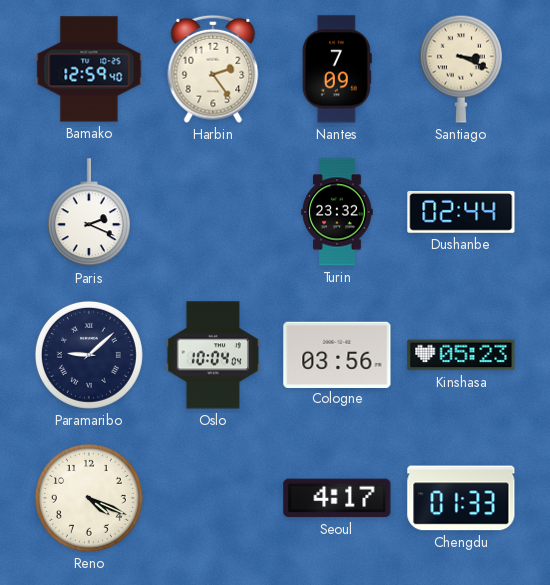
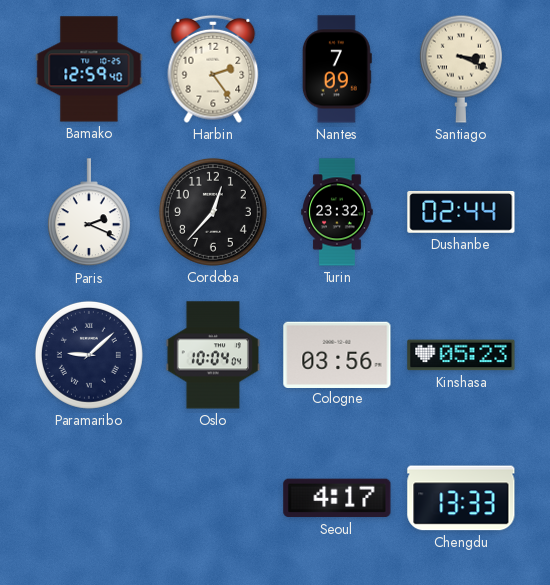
Cordoba: none -> 12:37
Reno: 4:19 -> none
Chengdu: 01:33 -> 13:33
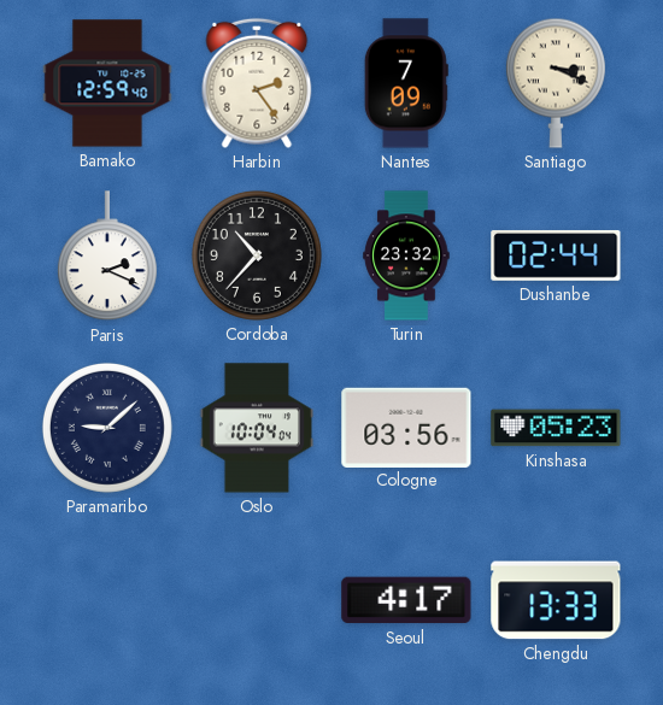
Cordoba: 12:37 -> 10:37
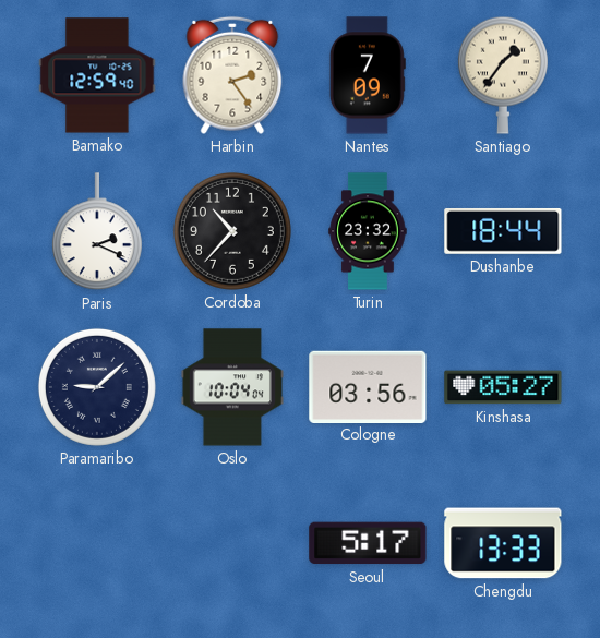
Santiago: 3:19 -> 1:36
Dushanbe: 02:44 -> 18:44
Kinshasa: 05:23 -> 05:27
Seoul: 4:17 -> 5:17
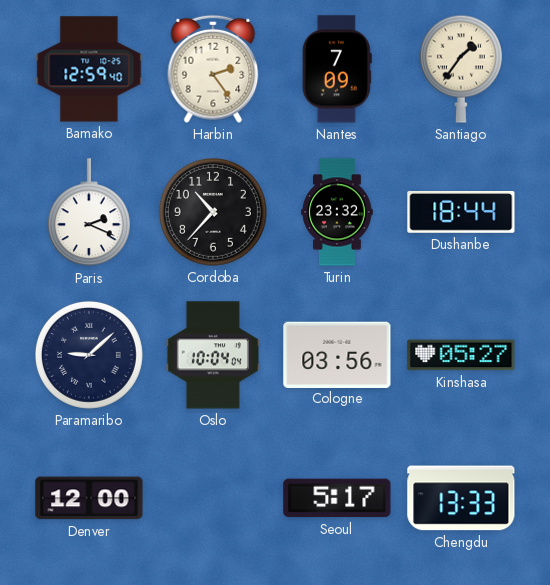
Denver: none -> 12:00
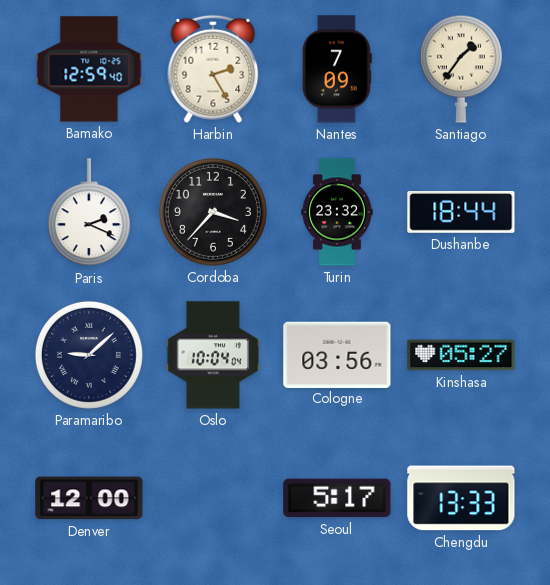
Harbin: 2:24 -> 2:25
Cordoba: 10:37 -> 3:37
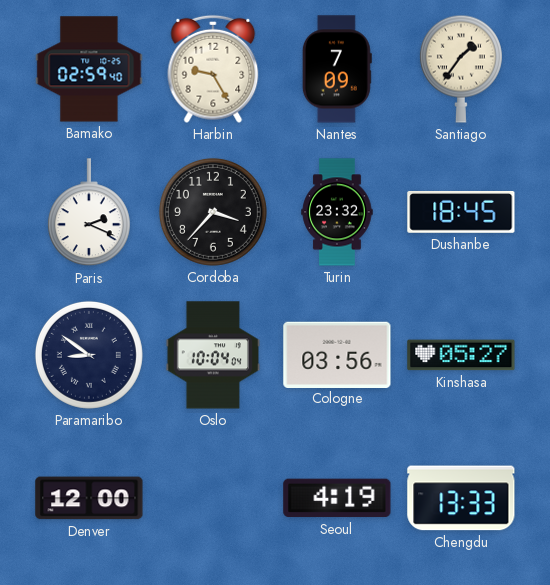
Bamako: 12:59 -> 02:59
Harbin: 2:25 -> 9:25
Dushanbe: 18:44 -> 18:45
Paramaribo: 9:08 -> 8:51
Seoul: 5:17 -> 4:19
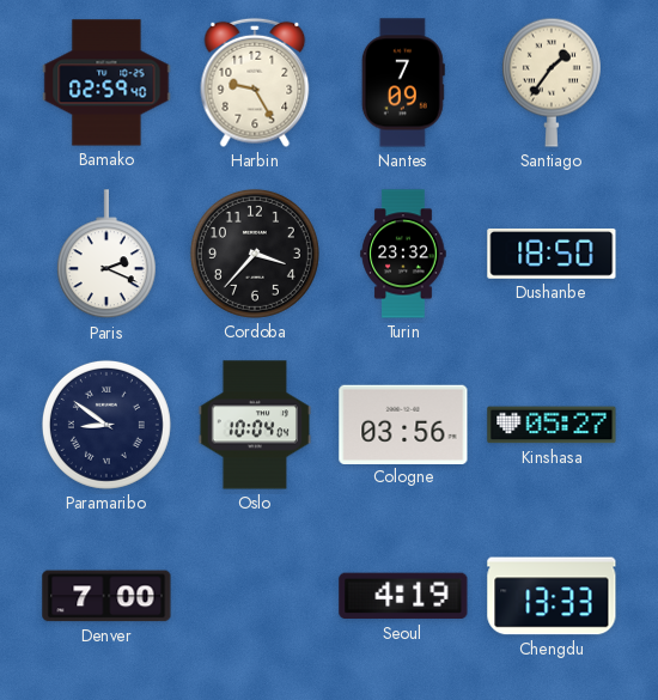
Dushanbe: 18:45 -> 18:50
Denver: 12:00 -> 7:00
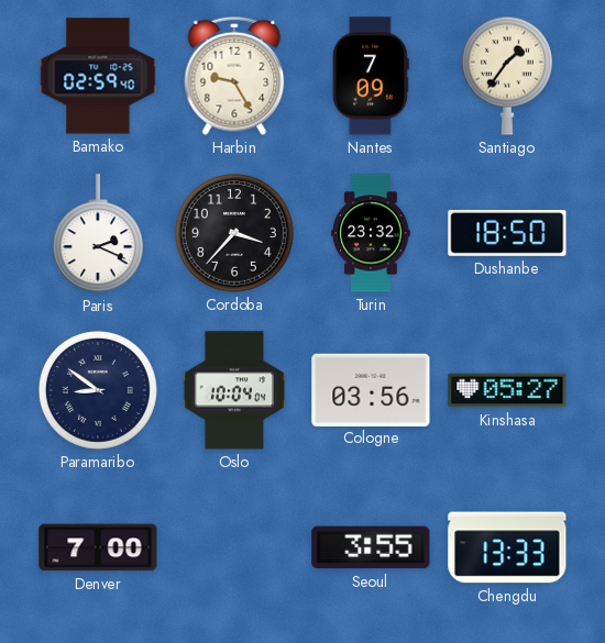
Seoul: 4:19 -> 3:55
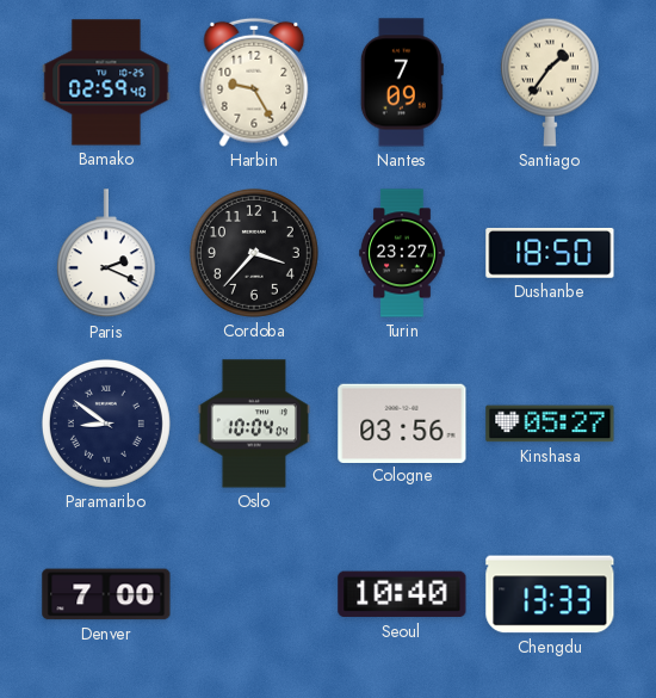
Turin: 23:32 -> 23:27
Seoul: 3:55 -> 10:40
